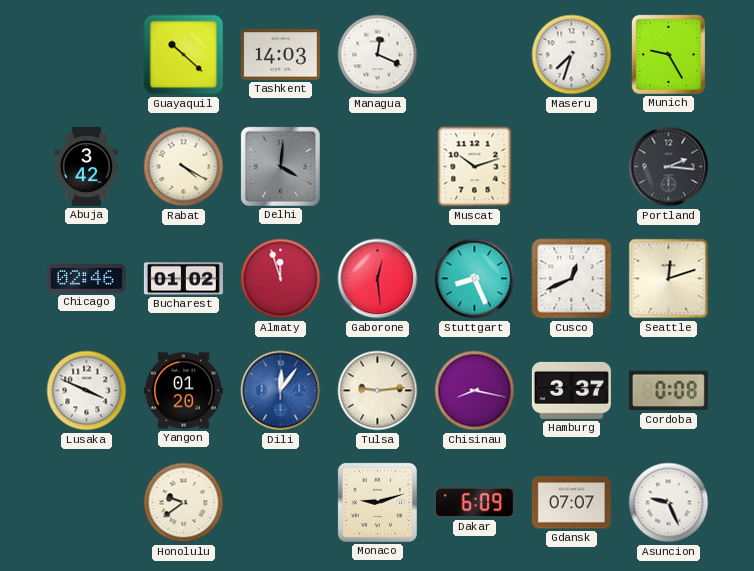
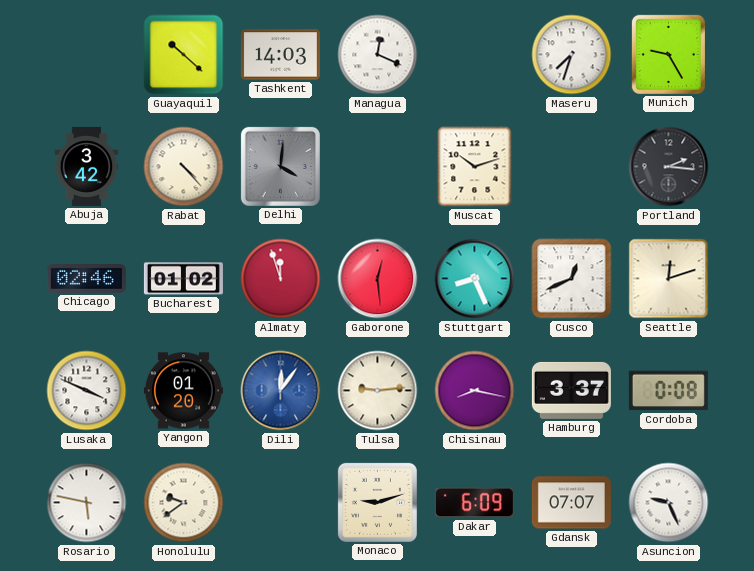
Rabat: 4:20 -> 4:23
Rosario: none -> 5:47
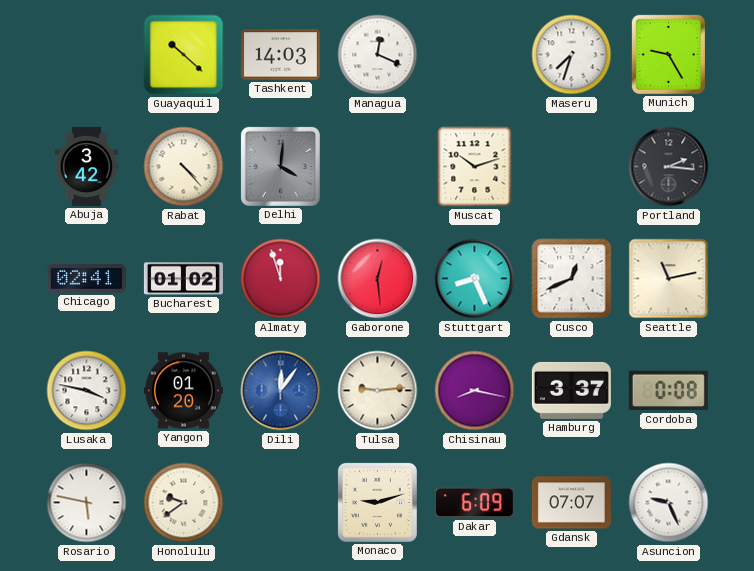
Chicago: 02:46 -> 02:41
Seattle: 12:12 -> 11:13
Lusaka: 3:49 -> 3:47
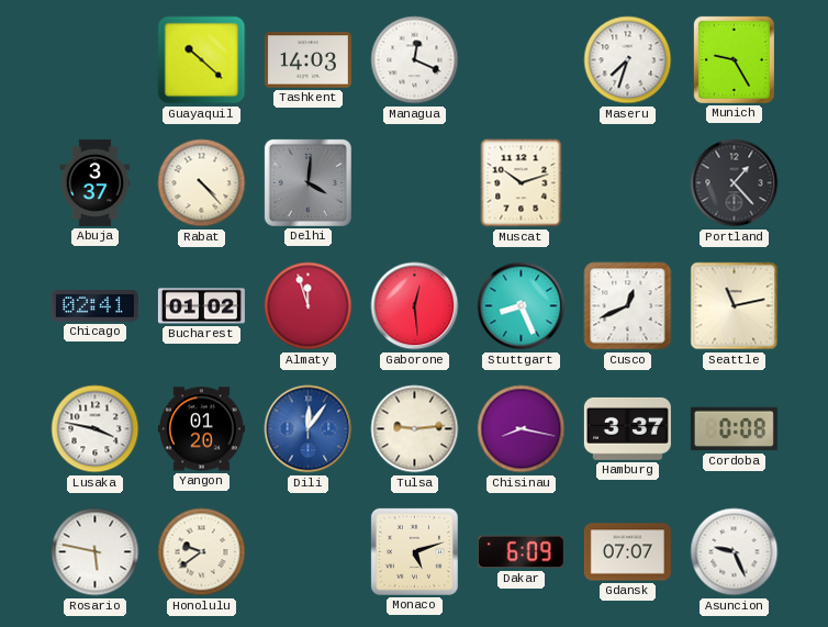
Abuja: 3:42 -> 3:37
Portland: 2:16 -> 1:23
Monaco: 9:12 -> 5:12
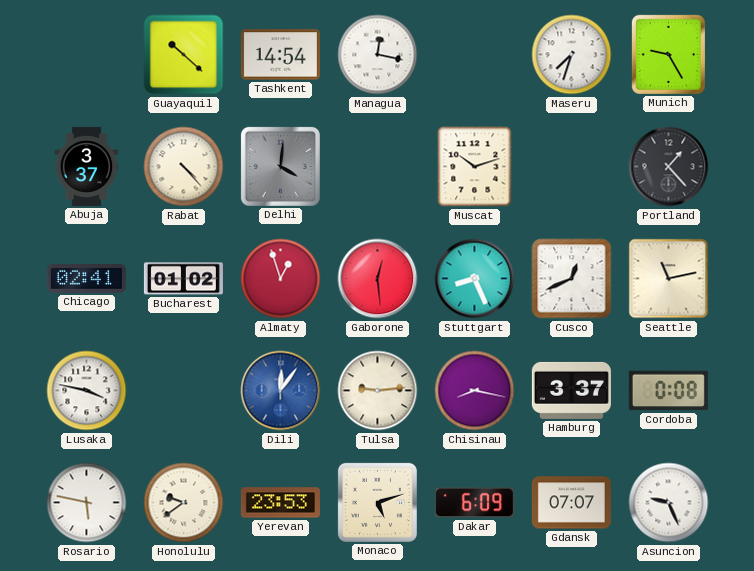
Tashkent: 14:03 -> 14:54
Managua: 12:19 -> 12:17
Almaty: 11:57 -> 12:57
Yangon: 01:20 -> none
Yerevan: none -> 23:53
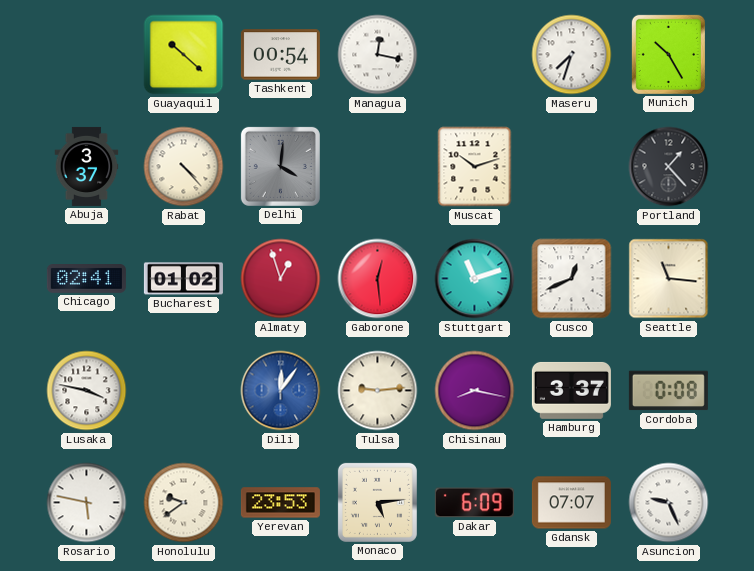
Tashkent: 14:54 -> 00:54
Munich: 9:25 -> 10:25
Stuttgart: 8:26 -> 11:12
Seattle: 11:13 -> 11:16
Monaco: 5:12 -> 5:14
